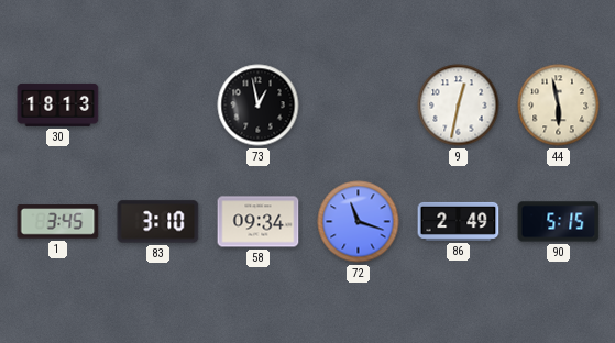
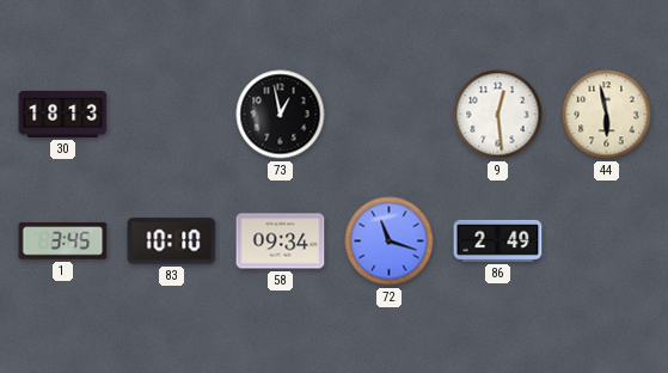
9: 12:32 -> 12:29
83: 3:10 -> 10:10
90: 5:15 -> none
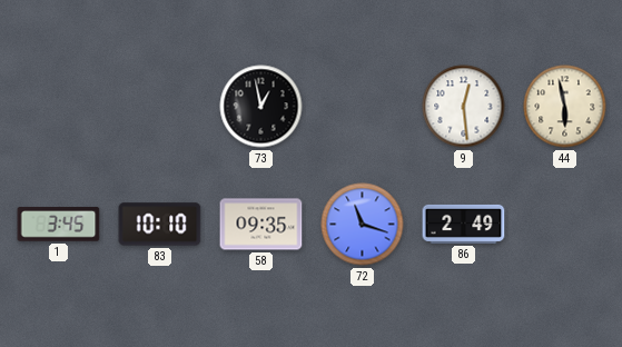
30: 18:13 -> none
58: 09:34 -> 09:35
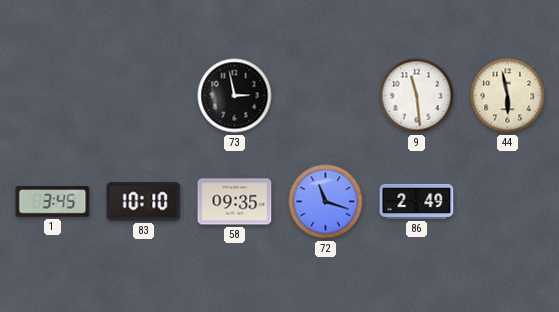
73: 12:58 -> 2:58
9: 12:29 -> 11:29
